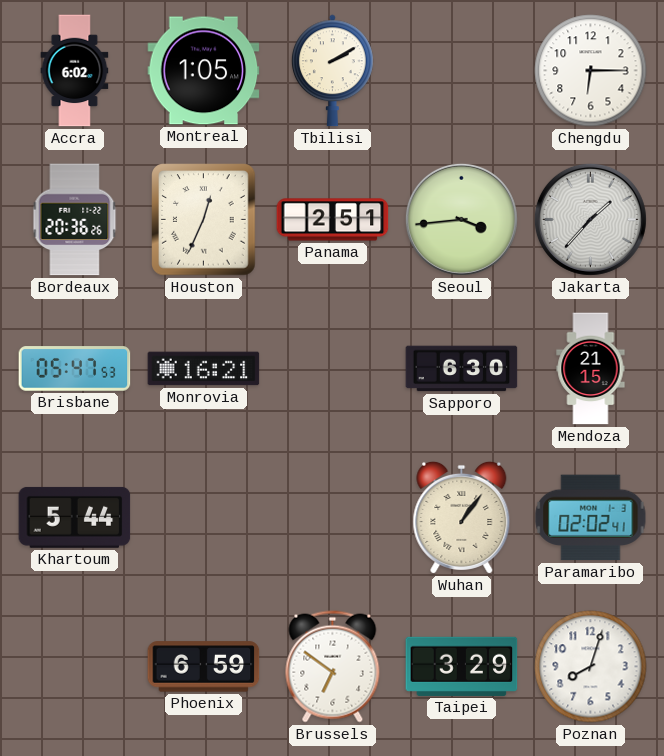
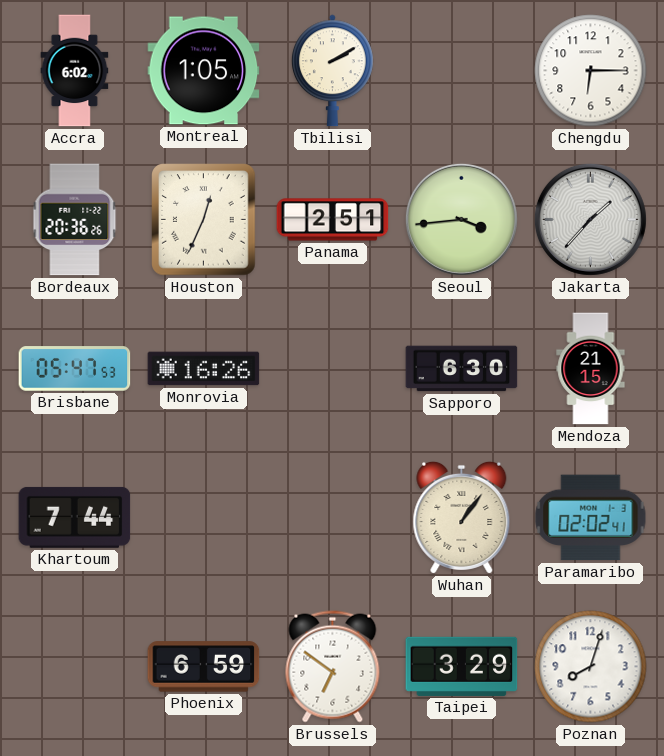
Monrovia: 16:21 -> 16:26
Khartoum: 5:44 -> 7:44
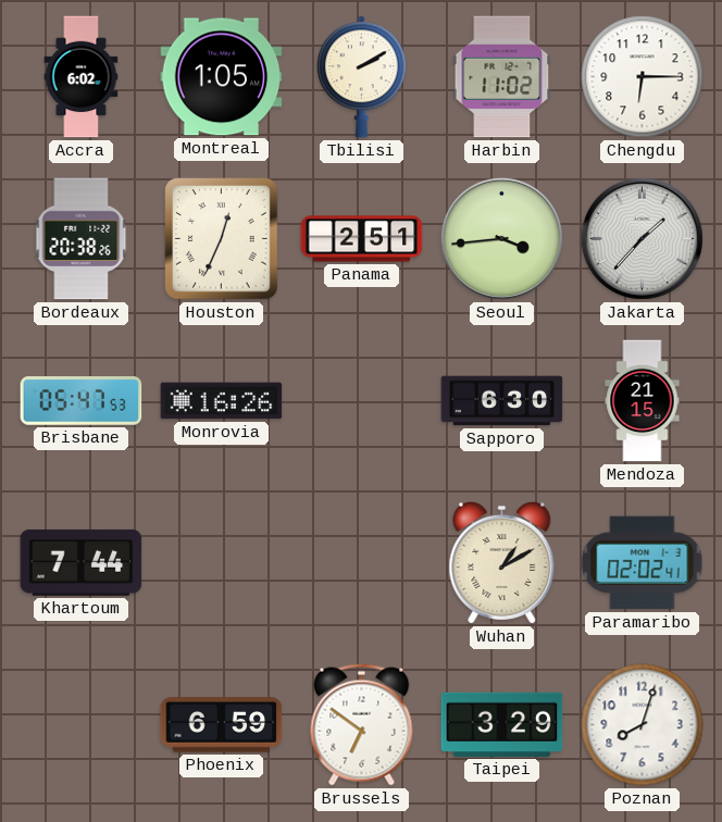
Harbin: none -> 11:02
Bordeaux: 20:36 -> 20:38
Wuhan: 1:06 -> 1:10
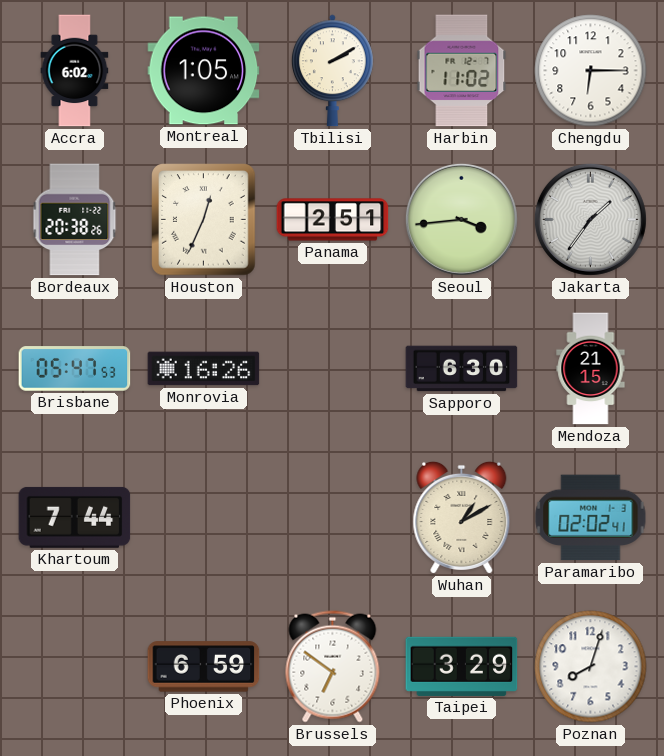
Jakarta: 1:37 -> 1:36
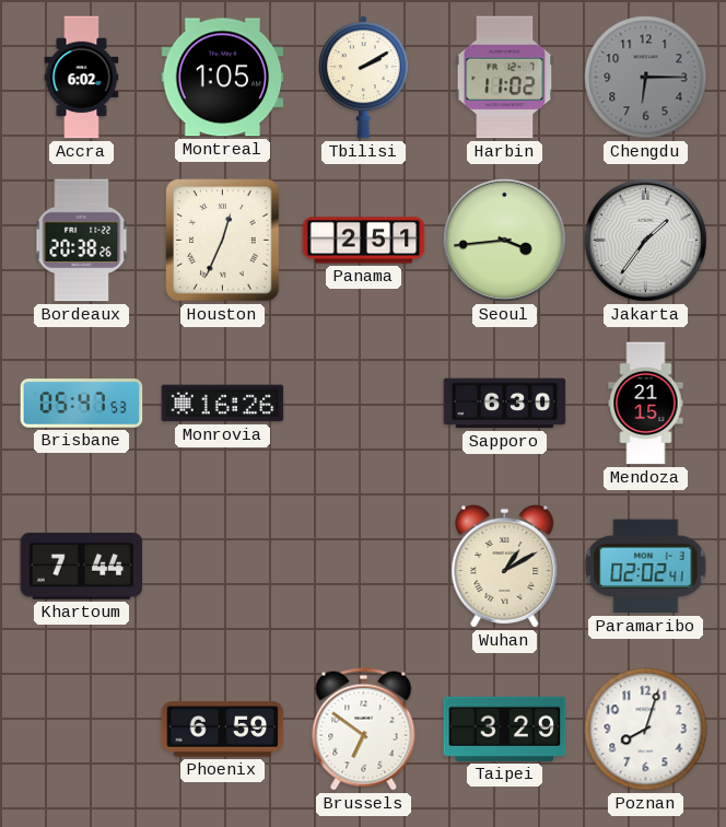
Chengdu dial: white -> grey
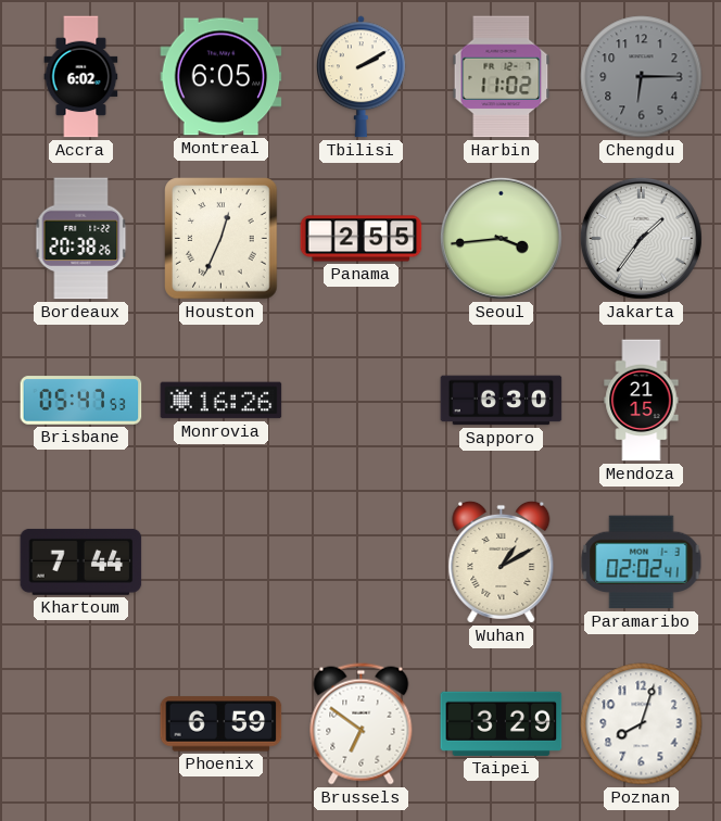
Montreal: 1:05 -> 6:05
Panama: 2:51 -> 2:55
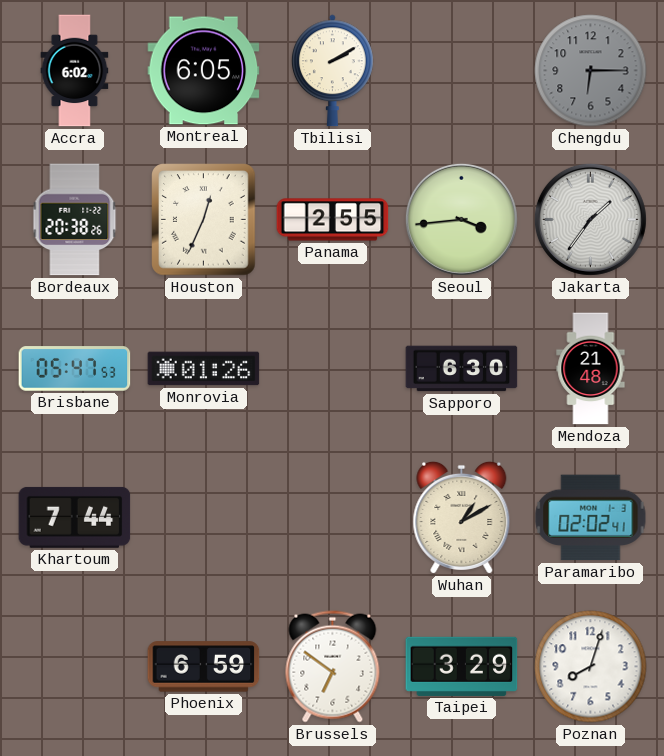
Harbin: 11:02 -> none
Monrovia: 16:26 -> 01:26
Mendoza: 21:15 -> 21:48
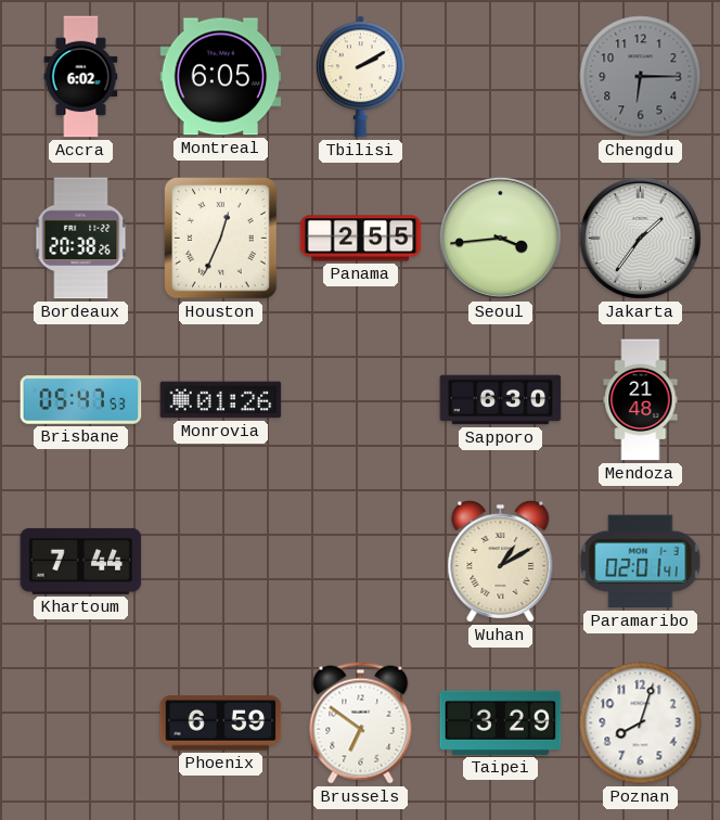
Paramaribo: 02:02 -> 02:01
